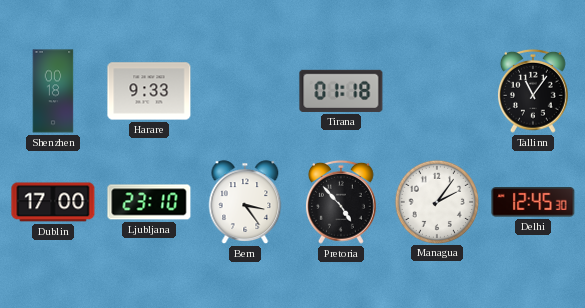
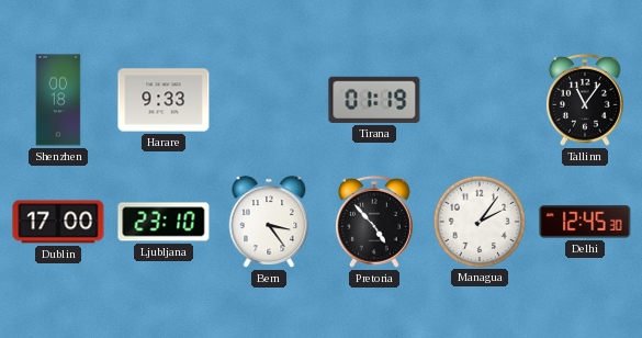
Tirana: 01:18 -> 01:19
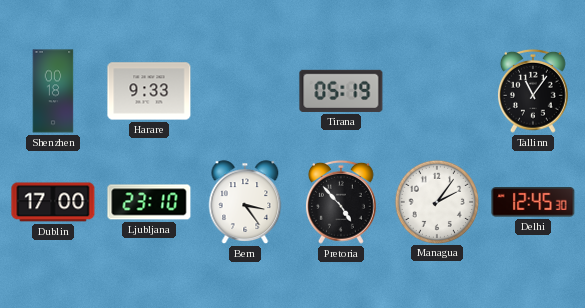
Tirana: 01:19 -> 05:19
